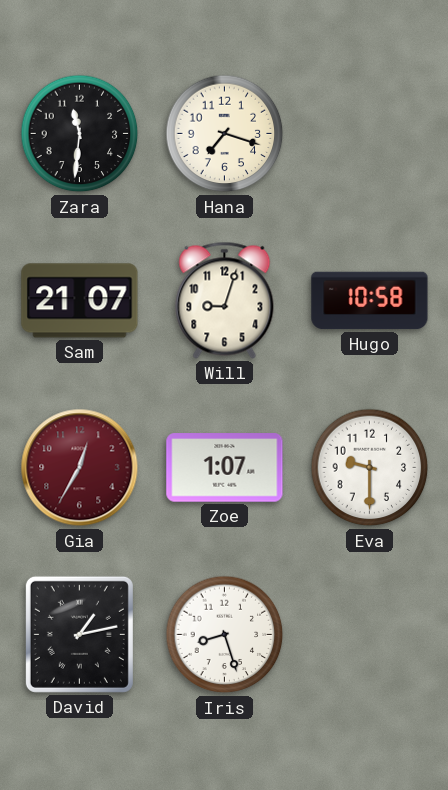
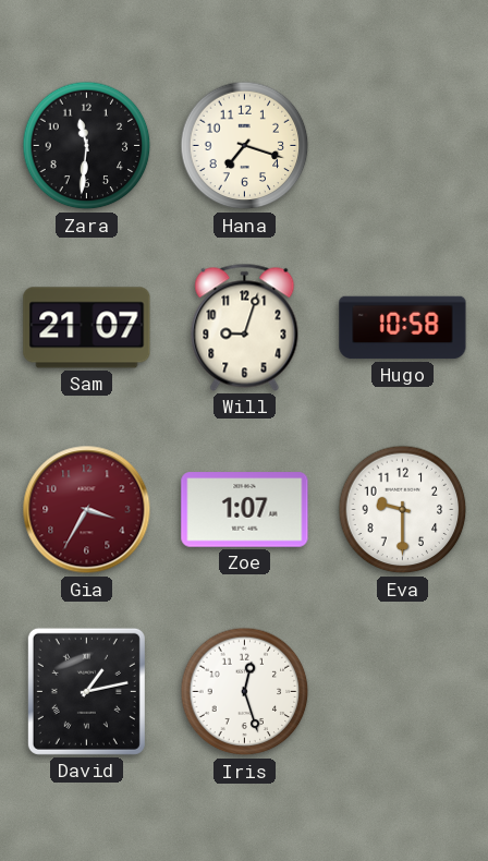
Gia: 12:35 -> 3:35
Iris: 8:27 -> 12:27
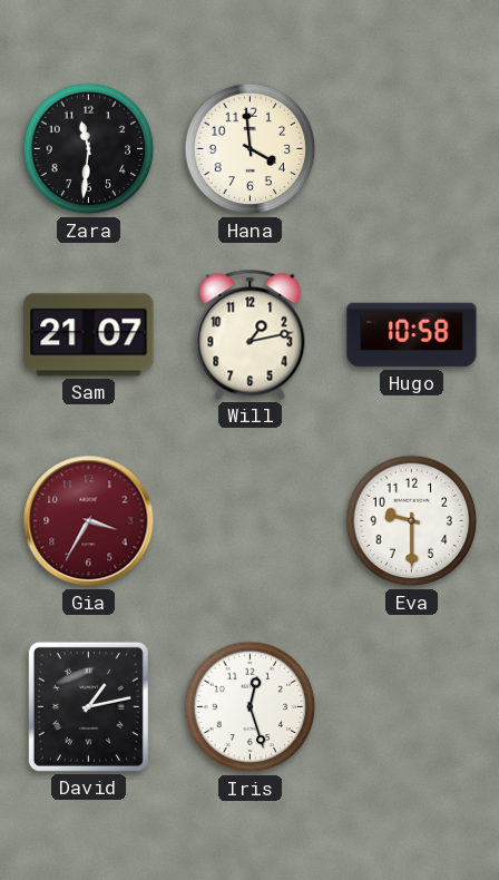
Hana: 7:18 -> 3:59
Will: 9:03 -> 1:13
Zoe: 1:07 -> none
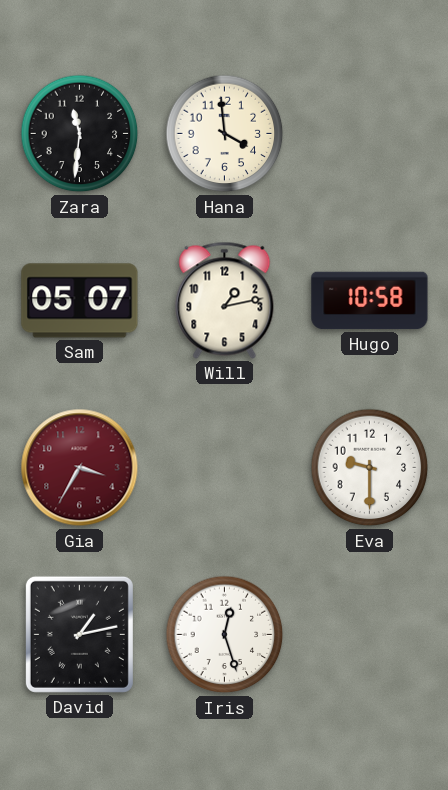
Sam: 21:07 -> 05:07
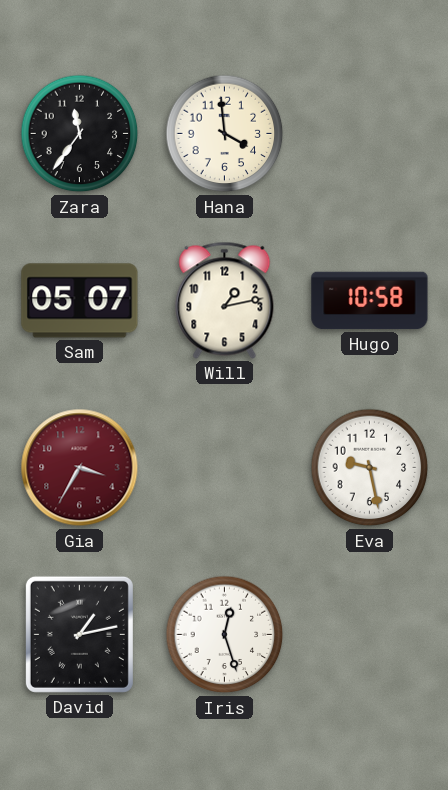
Zara: 11:31 -> 11:36
Eva: 9:30 -> 9:28
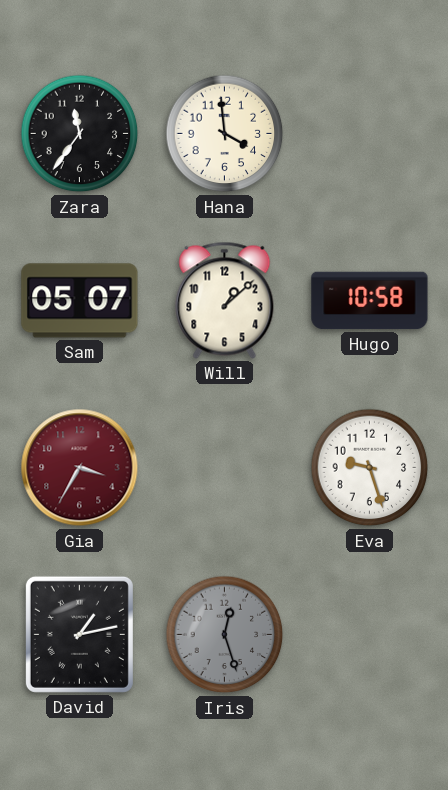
Will: 1:13 -> 1:08
Eva: 9:28 -> 9:27
Iris dial: white -> grey
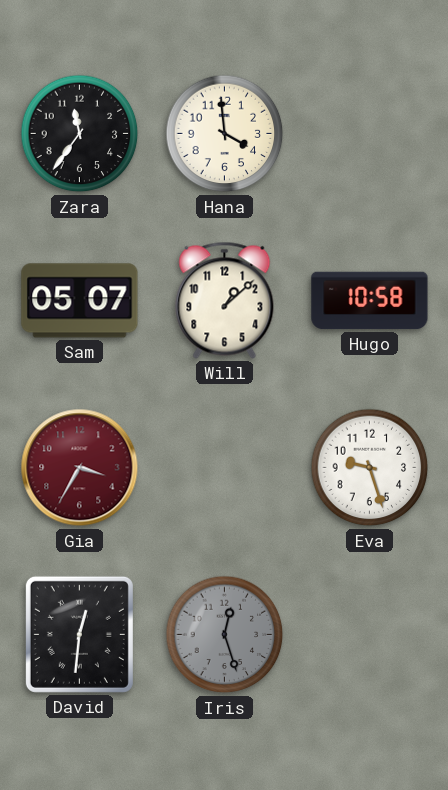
David: 1:13 -> 12:31
